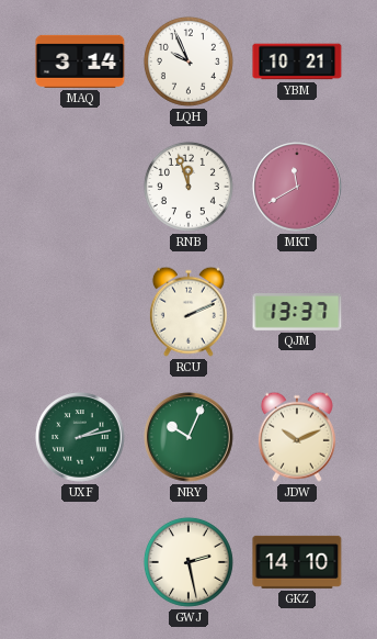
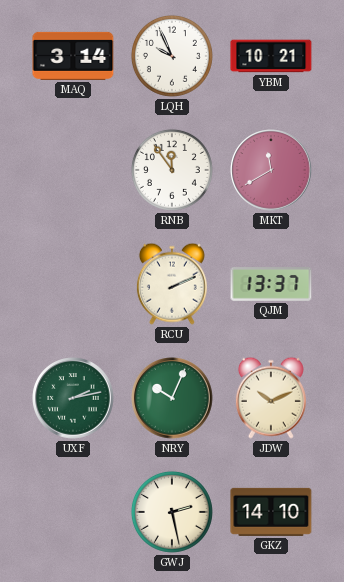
RNB: 11:57 -> 11:54
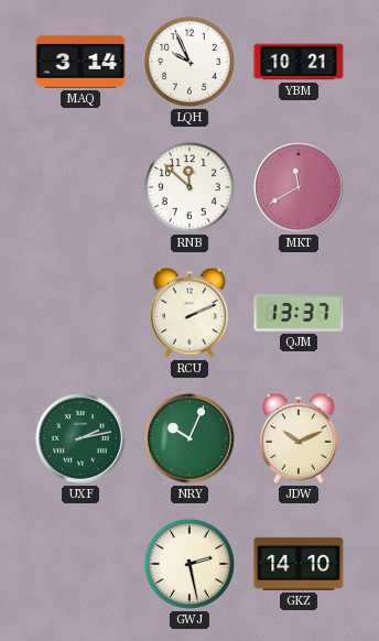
RNB: 11:54 -> 11:52
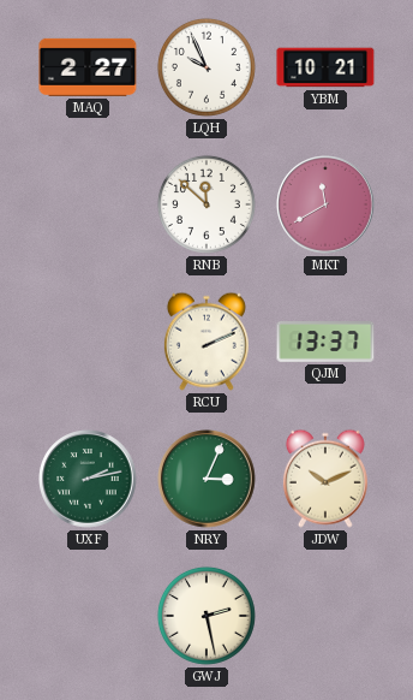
MAQ: 3:14 -> 2:27
NRY: 10:04 -> 3:04
GKZ: 14:10 -> none
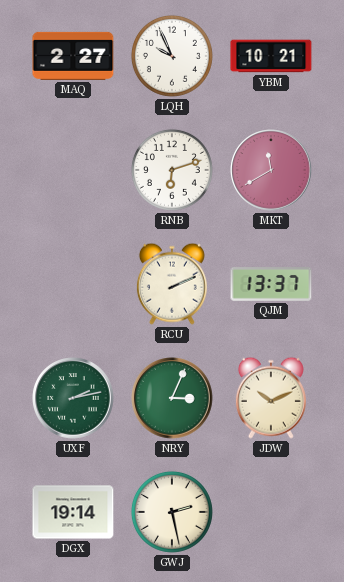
RNB: 11:52 -> 6:12
DGX: none -> 19:14
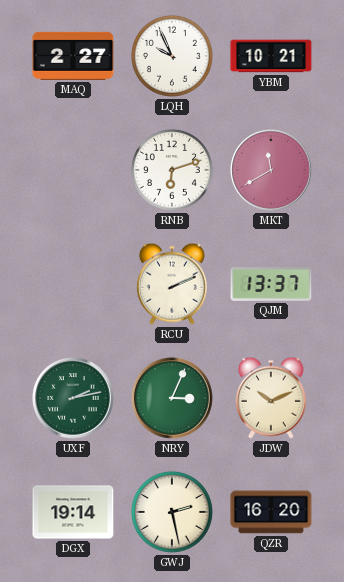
QZR: none -> 16:20
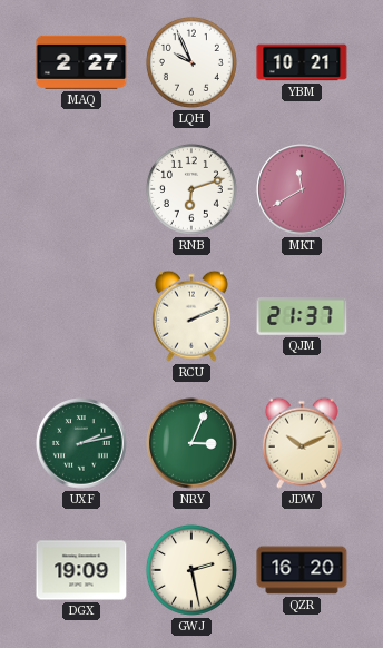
QJM: 13:37 -> 21:37
DGX: 19:14 -> 19:09
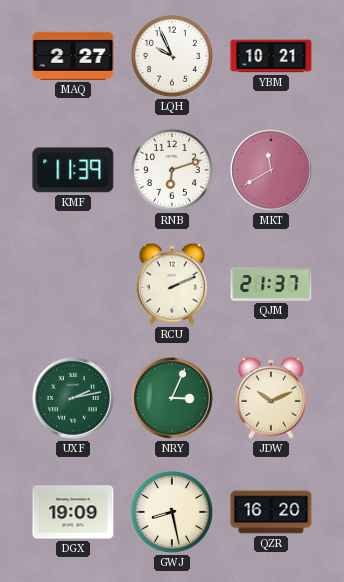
KMF: none -> 11:39
GWJ: 2:28 -> 8:28
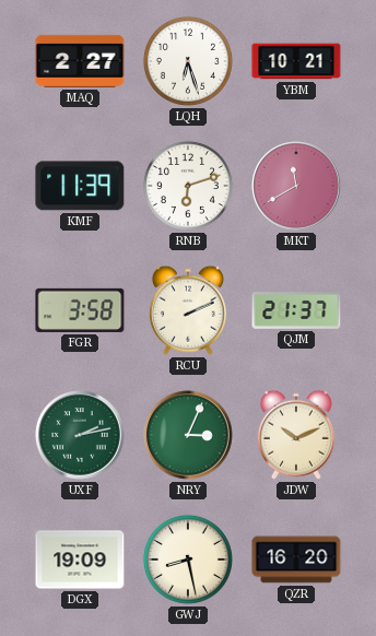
LQH: 9:56 -> 6:27
FGR: none -> 3:58
